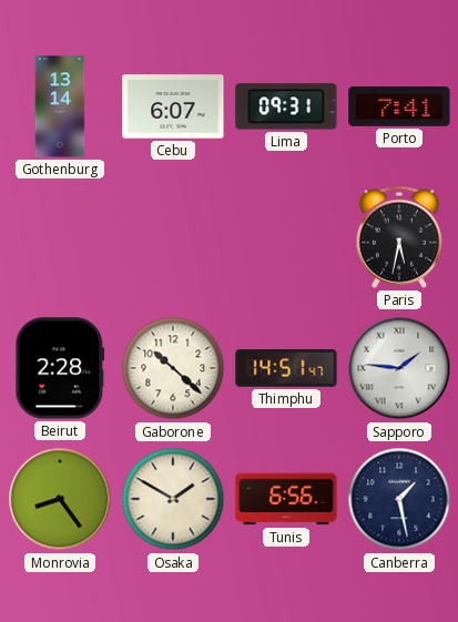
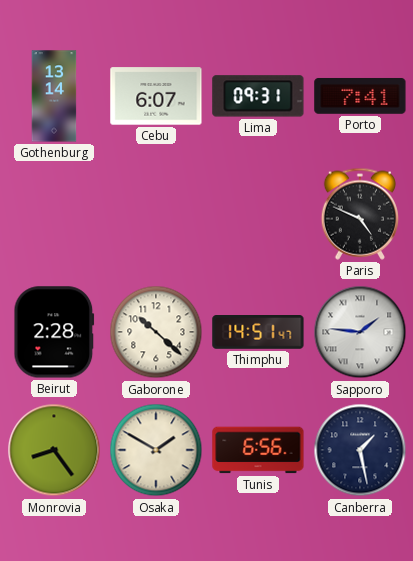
Paris: 5:32 -> 4:49
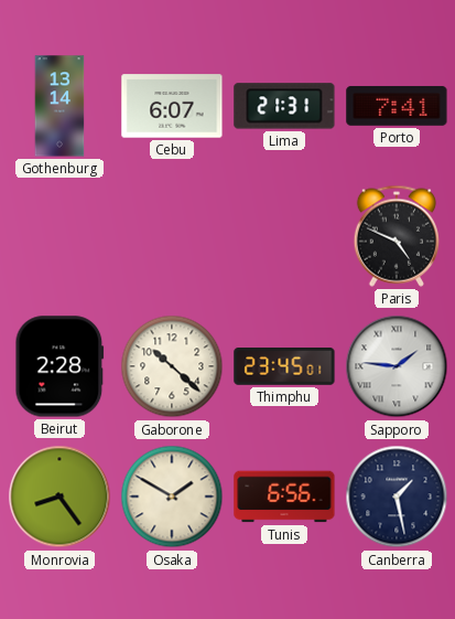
Lima: 09:31 -> 21:31
Thimphu: 14:51 -> 23:45
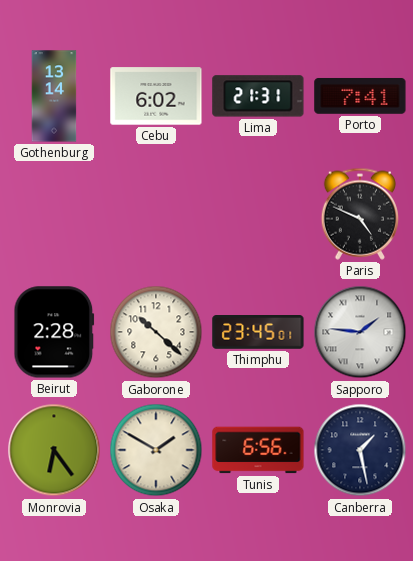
Cebu: 6:07 -> 6:02
Monrovia: 8:24 -> 6:24
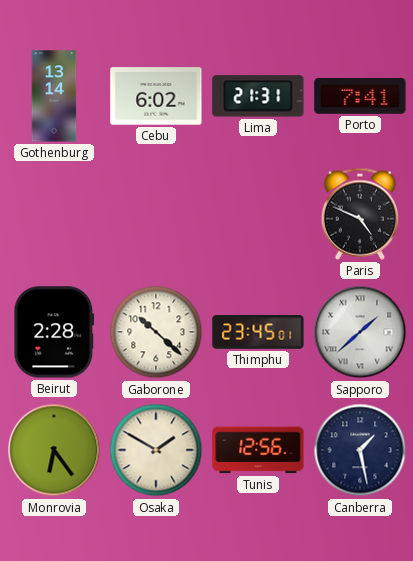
Sapporo: 1:46 -> 1:38
Tunis: 6:56 -> 12:56
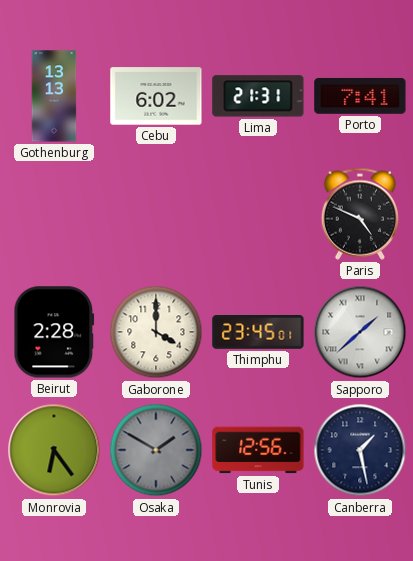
Gothenburg: 13:14 -> 13:13
Gaborone: 10:22 -> 4:00
Osaka dial: cream -> grey
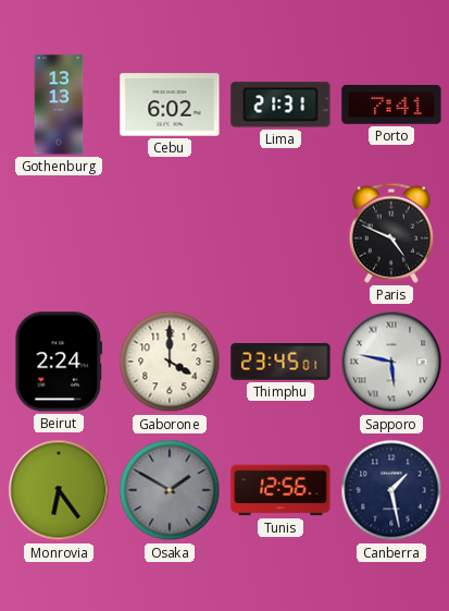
Beirut: 2:28 -> 2:24
Sapporo: 1:38 -> 5:47
